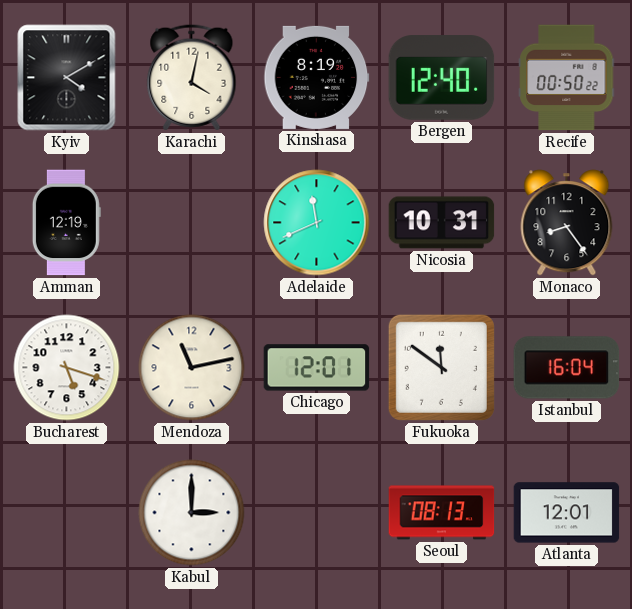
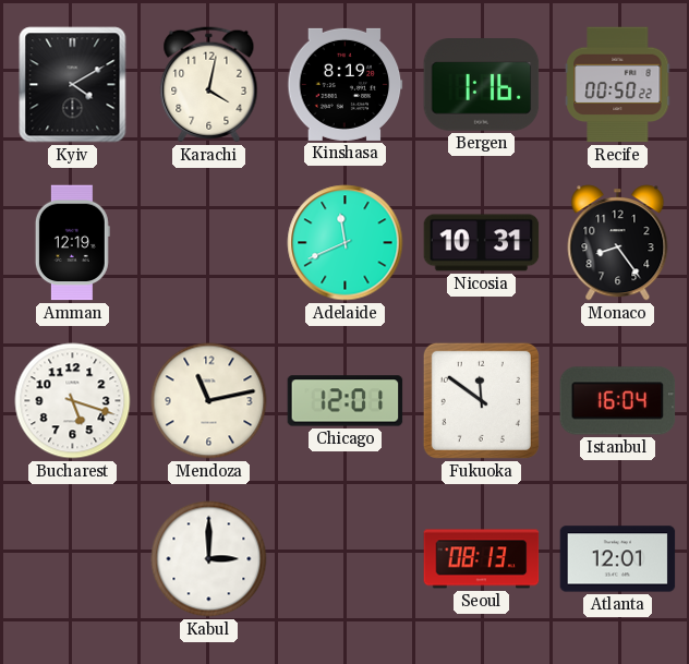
Bergen: 12:40 -> 1:16
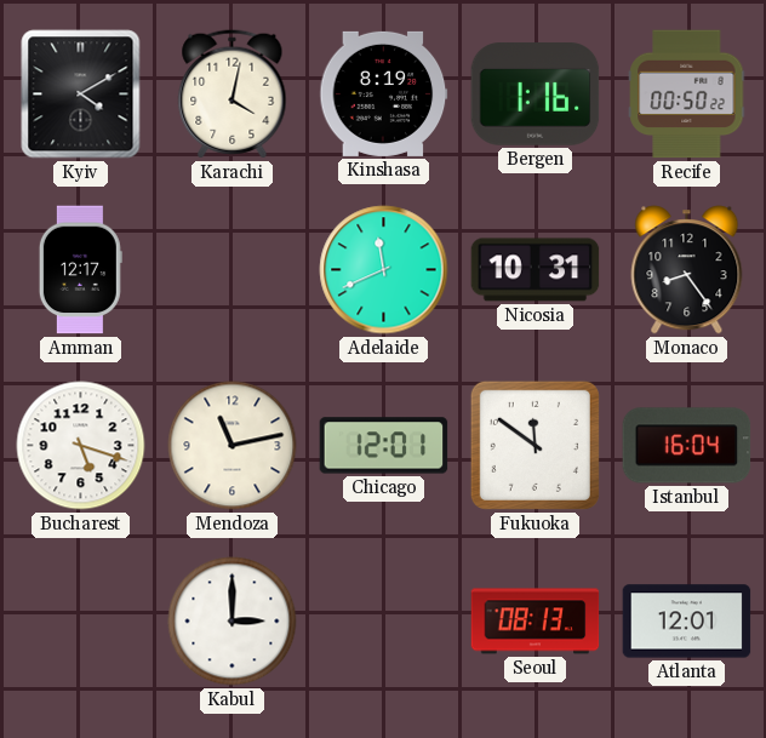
Amman: 12:19 -> 12:17
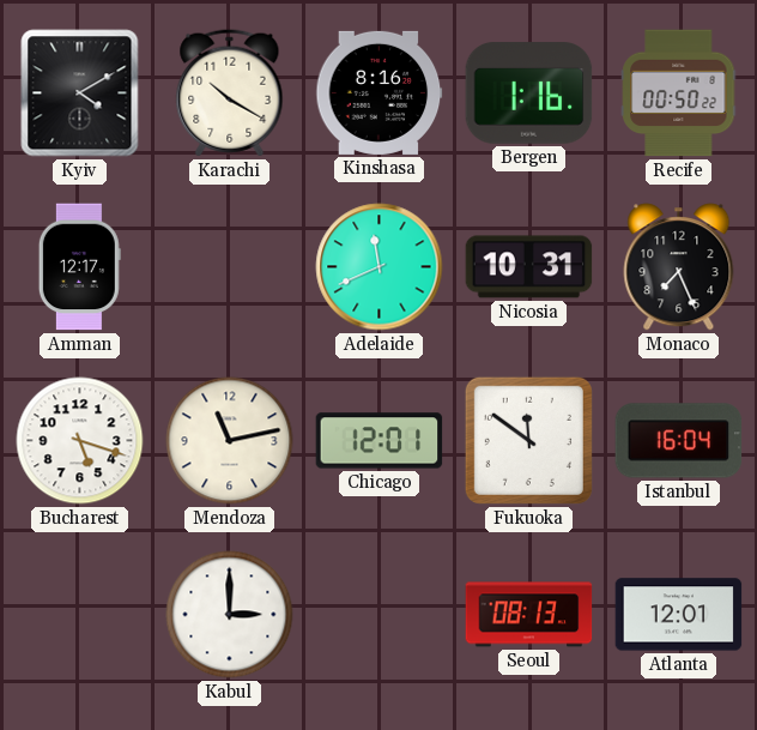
Karachi: 4:02 -> 10:20
Kinshasa: 8:19 -> 8:16
Monaco: 8:24 -> 7:26
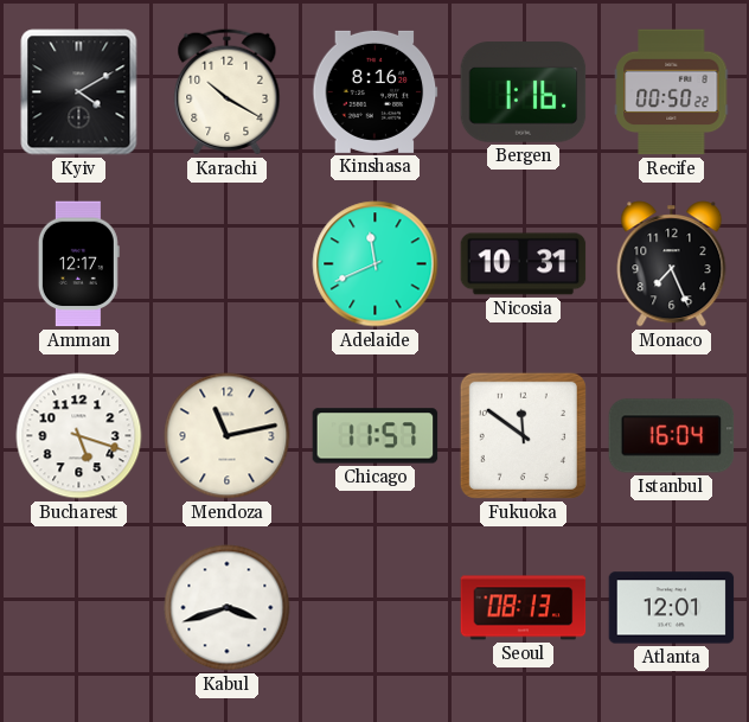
Chicago: 12:01 -> 11:57
Kabul: 3:00 -> 3:42
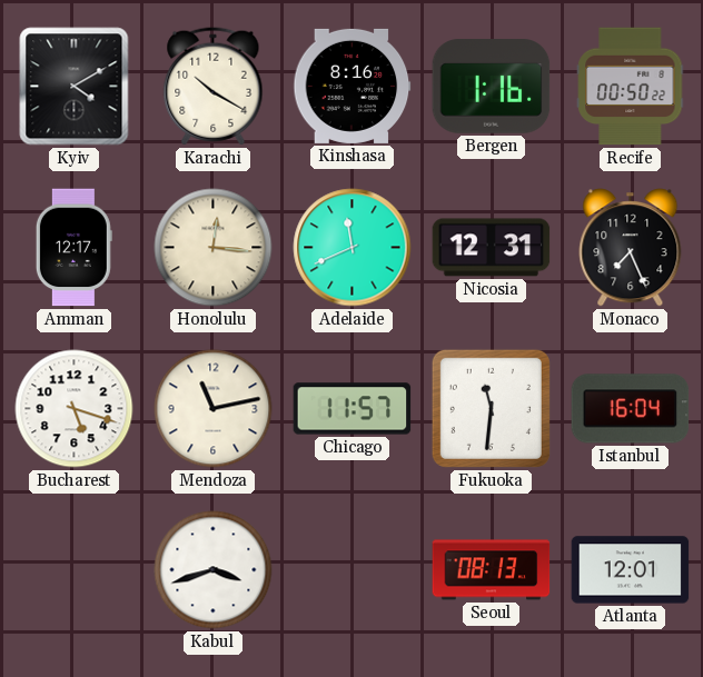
Honolulu: none -> 12:16
Nicosia: 10:31 -> 12:31
Fukuoka: 11:51 -> 11:31
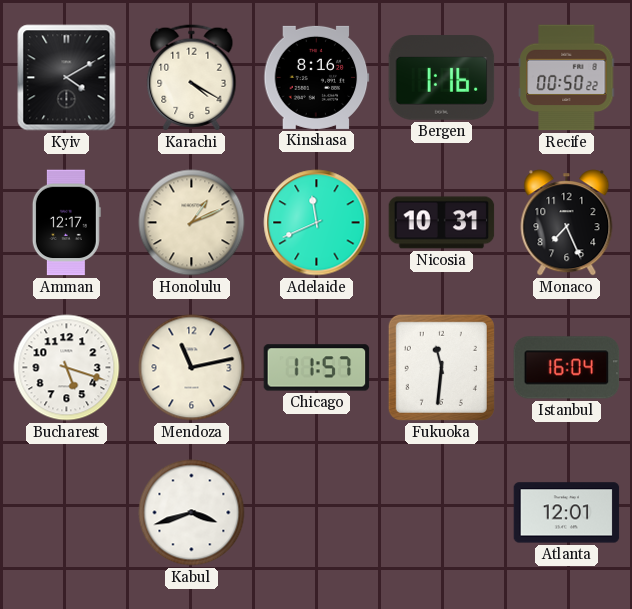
Karachi: 10:20 -> 4:20
Honolulu: 12:16 -> 1:11
Nicosia: 12:31 -> 10:31
Seoul: 08:13 -> none
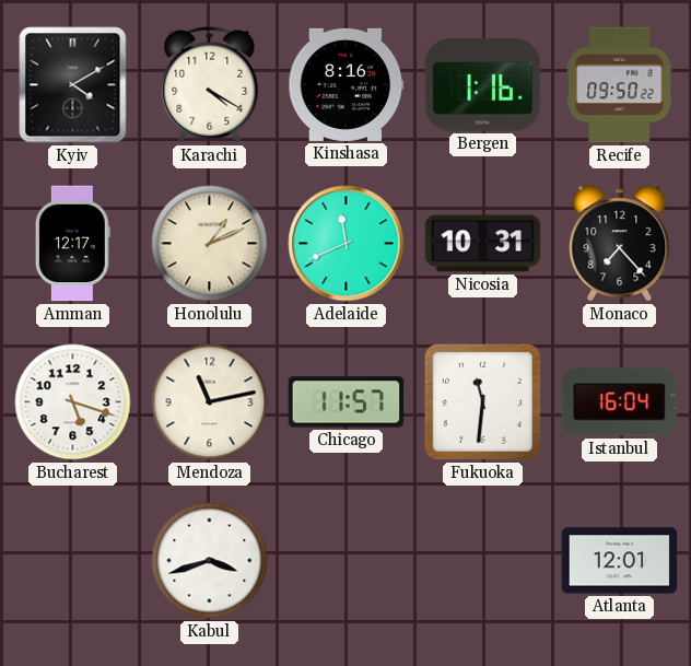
Recife: 00:50 -> 09:50
Monaco: 7:26 -> 7:23
